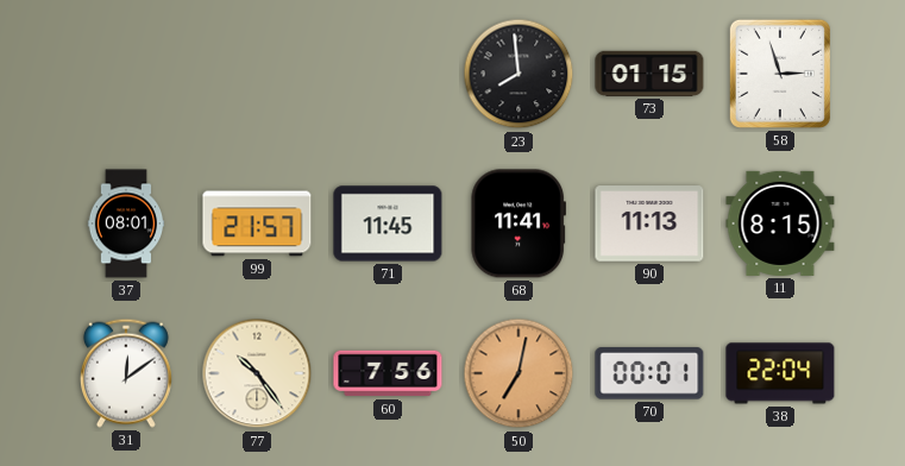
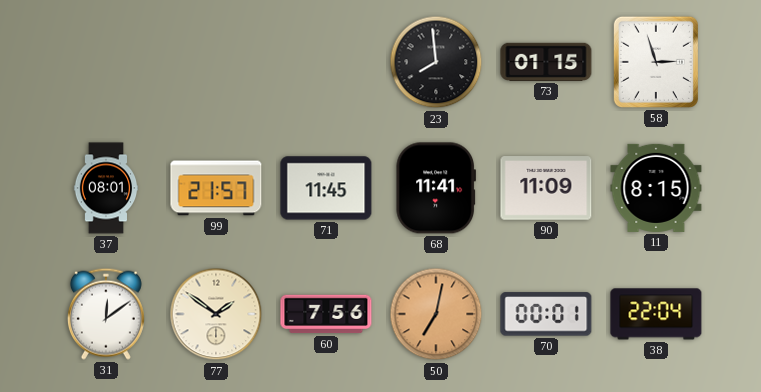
90: 11:13 -> 11:09
77: 10:24 -> 1:51
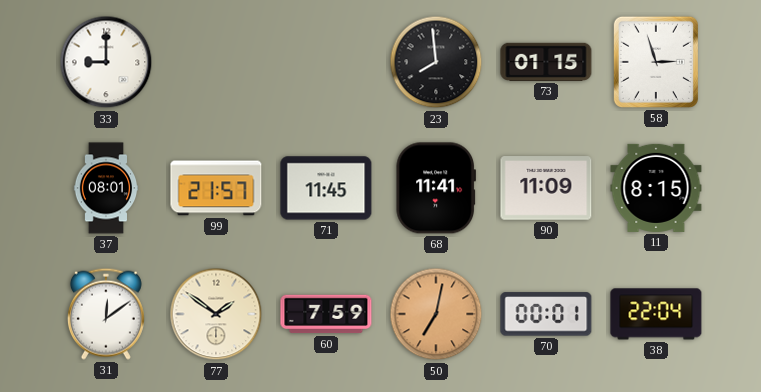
33: none -> 9:00
60: 7:56 -> 7:59
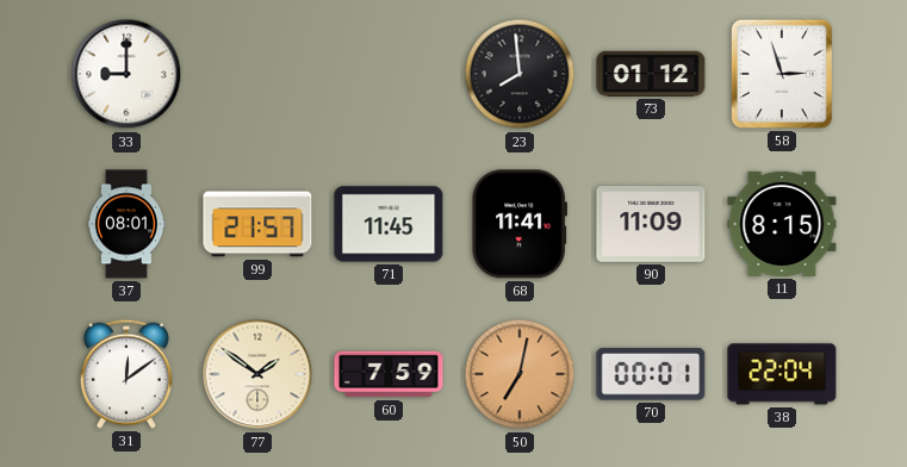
73: 01:15 -> 01:12
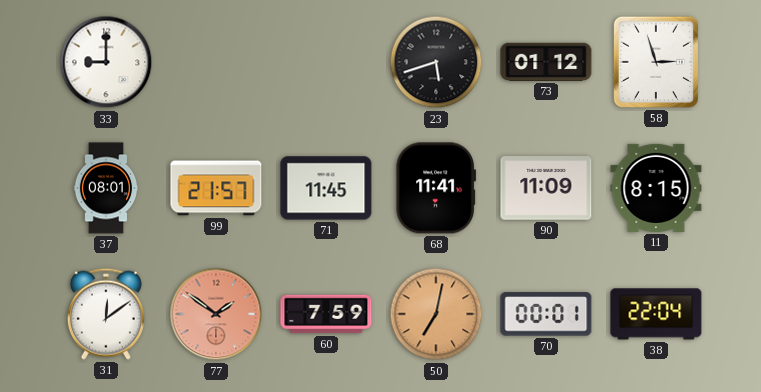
23: 7:59 -> 5:42
77 dial: cream -> salmon
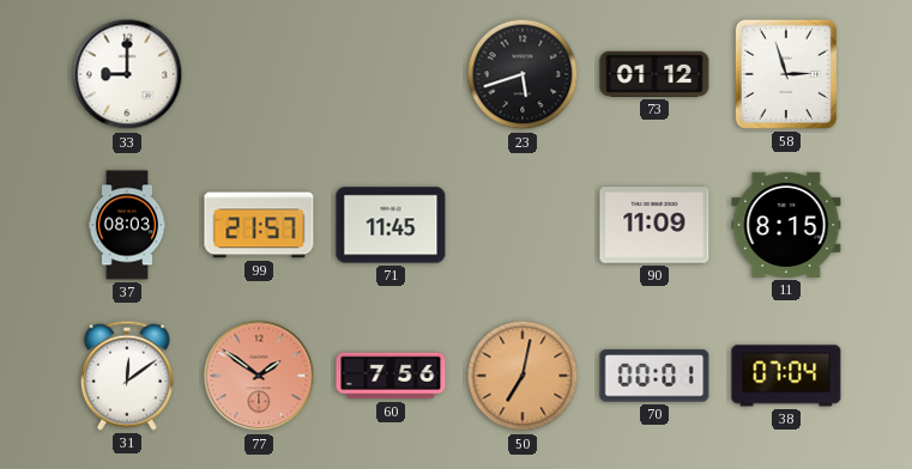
37: 08:01 -> 08:03
68: 11:41 -> none
60: 7:59 -> 7:56
38: 22:04 -> 07:04
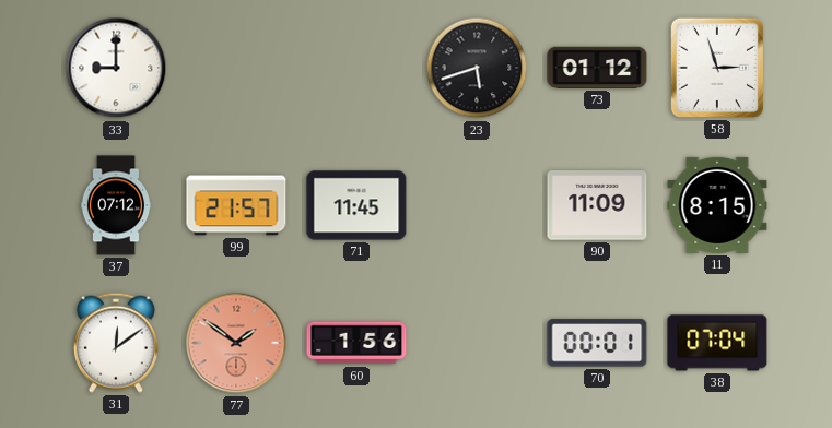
37: 08:03 -> 07:12
60: 7:56 -> 1:56
50: 7:02 -> none
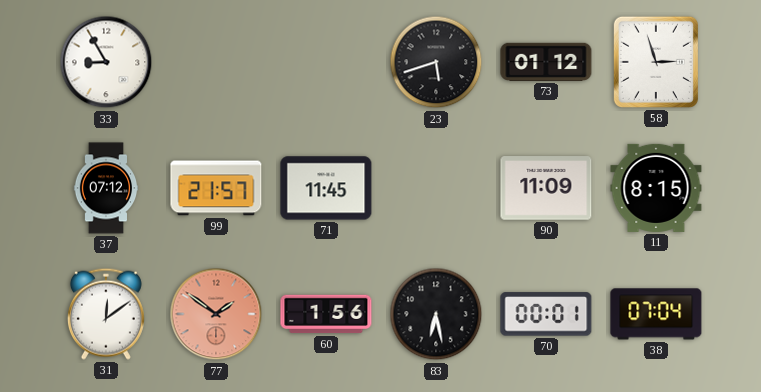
33: 9:00 -> 8:55
83: none -> 6:28
